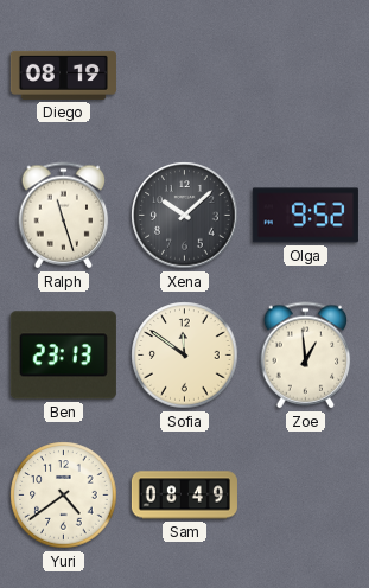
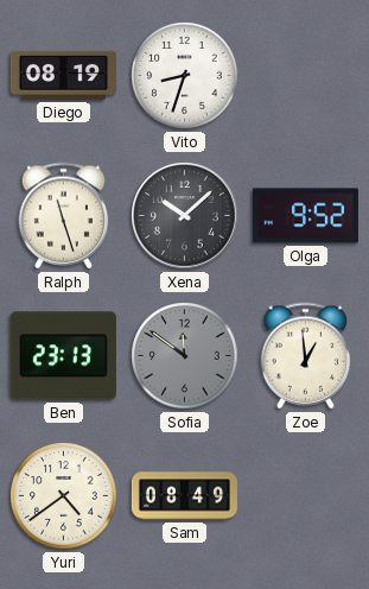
Vito: none -> 8:33
Sofia dial: cream -> grey
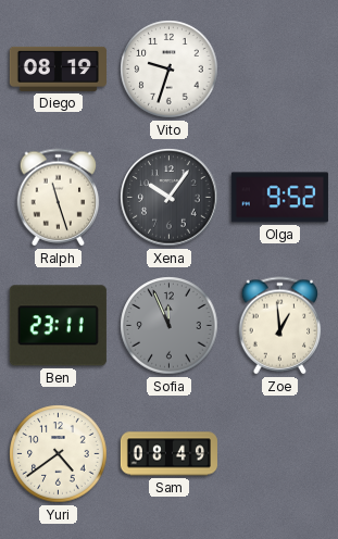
Vito: 8:33 -> 9:33
Xena: 10:08 -> 10:06
Ben: 23:13 -> 23:11
Sofia: 11:51 -> 11:56
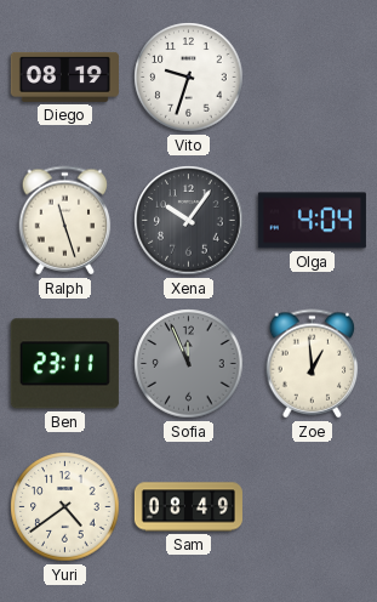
Olga: 9:52 -> 4:04
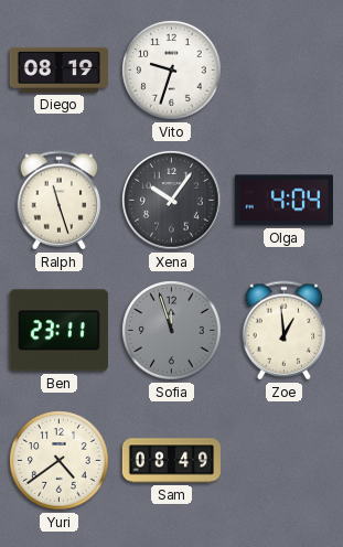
Sofia: 11:56 -> 11:57
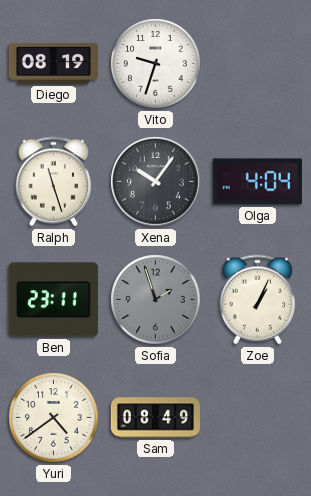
Sofia: 11:57 -> 1:57
Zoe: 12:59 -> 1:04
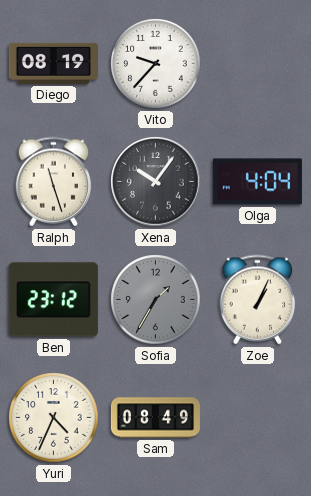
Vito: 9:33 -> 9:37
Ben: 23:11 -> 23:12
Sofia: 1:57 -> 1:35
Yuri: 4:39 -> 4:34
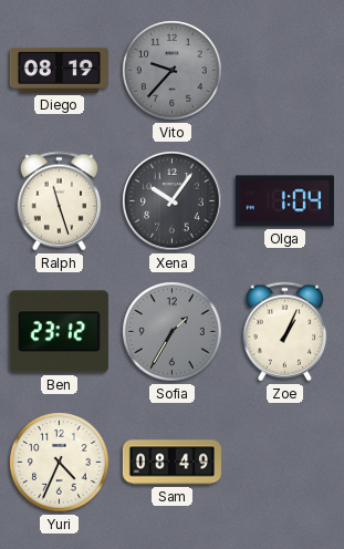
Vito dial: white -> grey
Olga: 4:04 -> 1:04
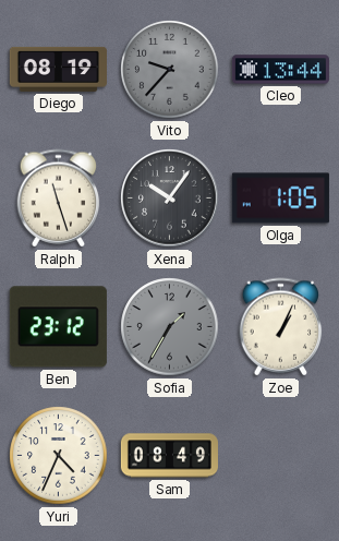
Cleo: none -> 13:44
Olga: 1:04 -> 1:05
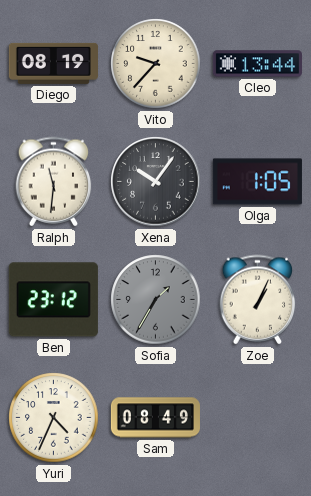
Vito dial: grey -> cream
Ralph: 11:27 -> 11:31
